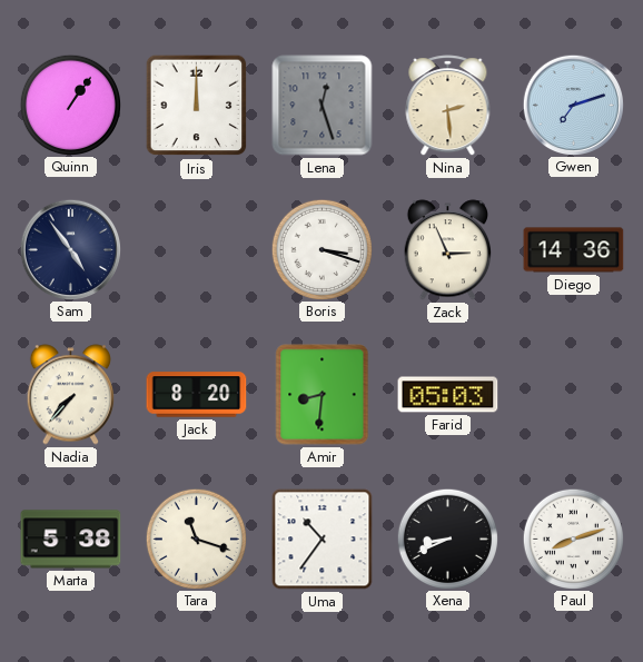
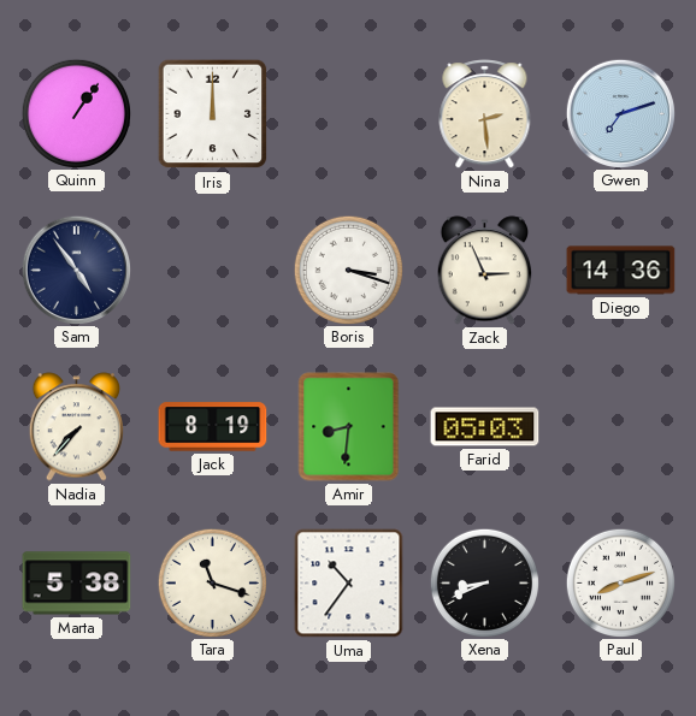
Lena: 12:27 -> none
Jack: 8:20 -> 8:19
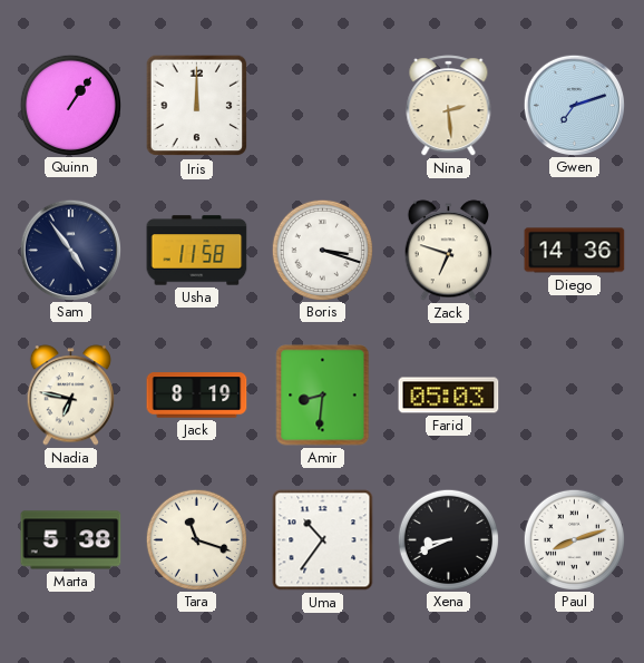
Usha: none -> 11:58
Zack: 2:56 -> 6:48
Nadia: 7:37 -> 6:47
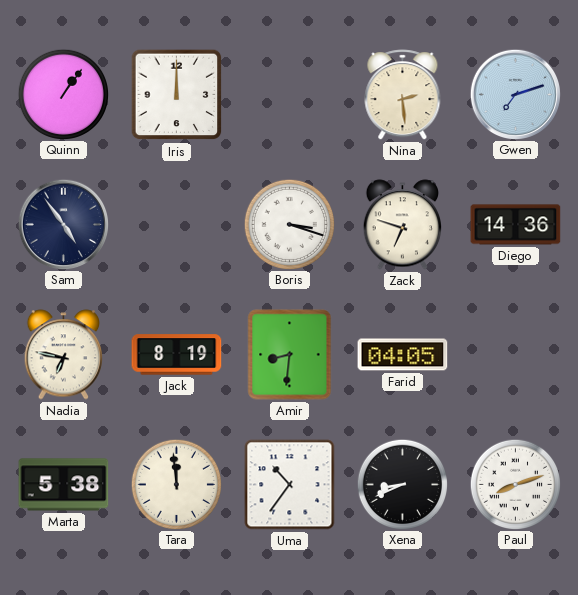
Usha: 11:58 -> none
Farid: 05:03 -> 04:05
Tara: 11:18 -> 11:59
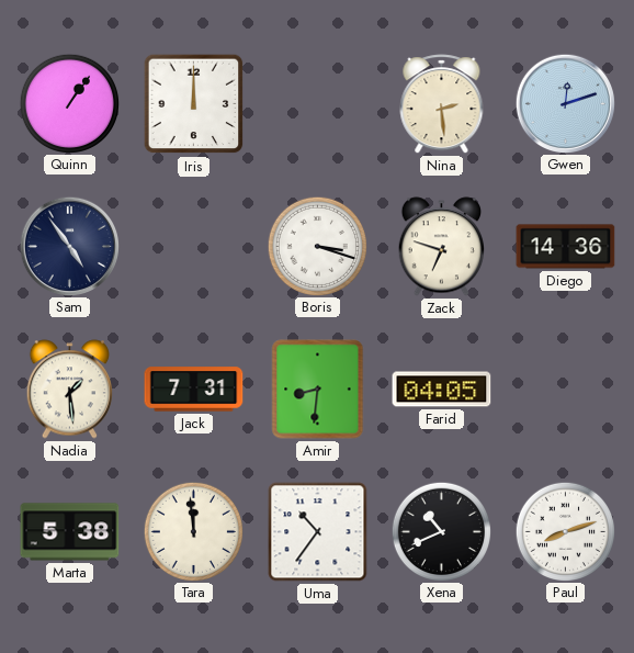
Gwen: 7:12 -> 12:12
Nadia: 6:47 -> 1:29
Jack: 8:19 -> 7:31
Xena: 8:41 -> 10:41
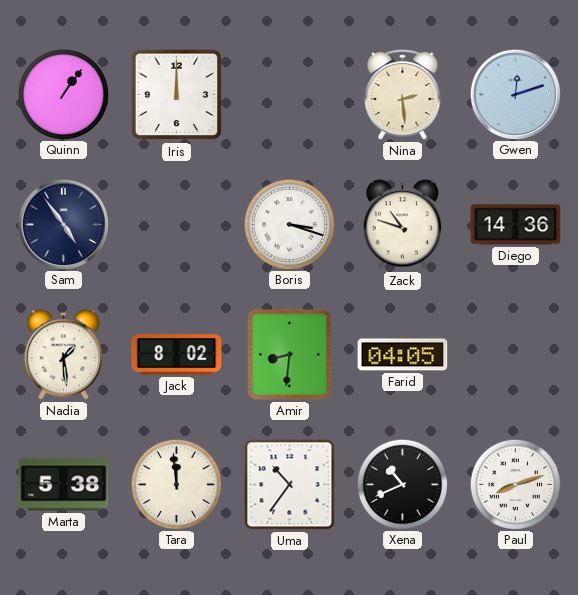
Zack: 6:48 -> 10:48
Jack: 7:31 -> 8:02
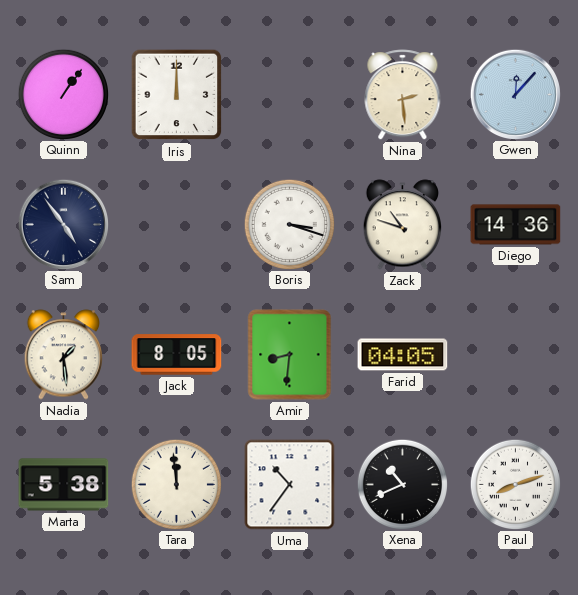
Gwen: 12:12 -> 12:07
Jack: 8:02 -> 8:05
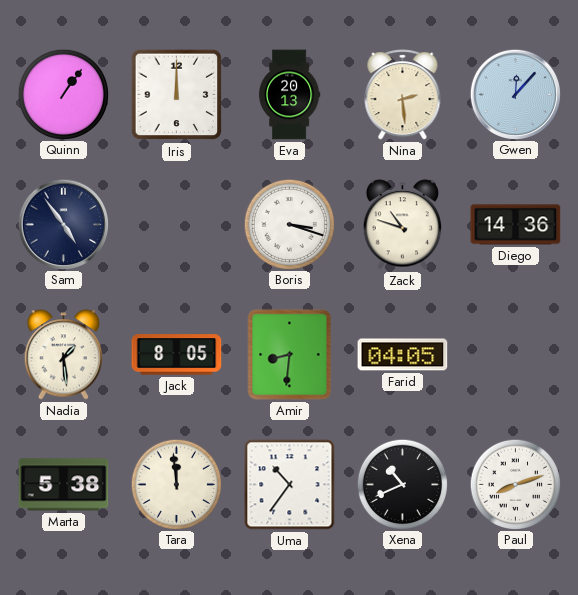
Eva: none -> 20:13
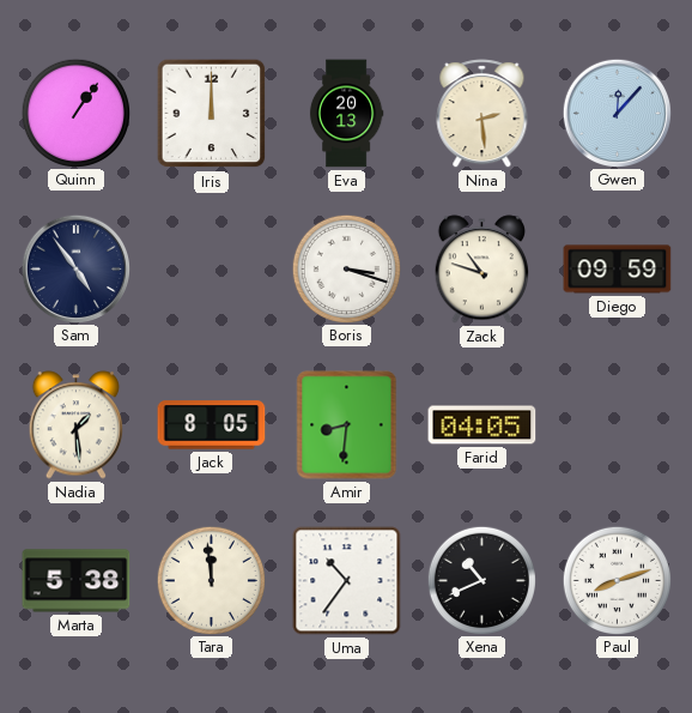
Diego: 14:36 -> 09:59
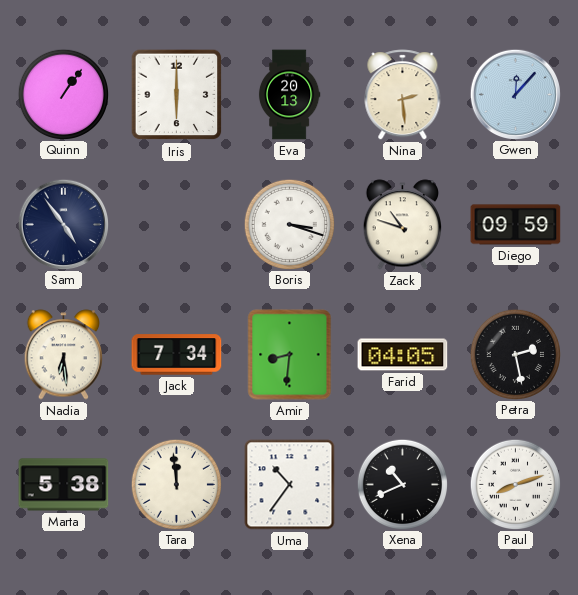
Iris: 12:00 -> 6:00
Nadia: 1:29 -> 6:29
Jack: 8:05 -> 7:34
Petra: none -> 2:28
